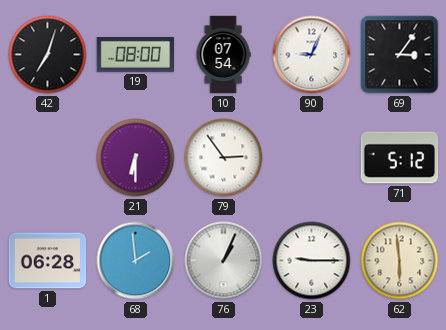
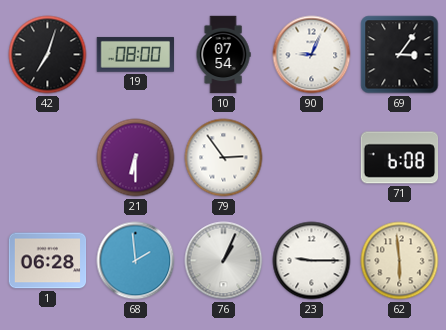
71: 5:12 -> 6:08
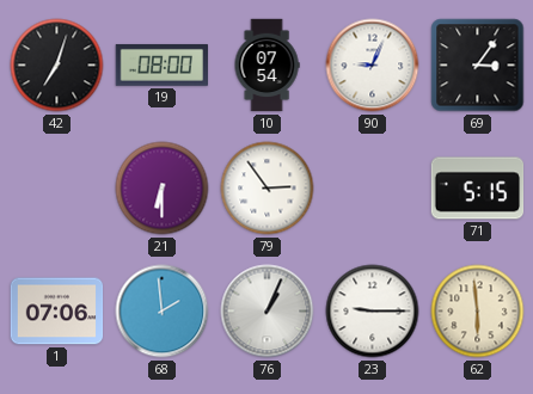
71: 6:08 -> 5:15
1: 06:28 -> 07:06
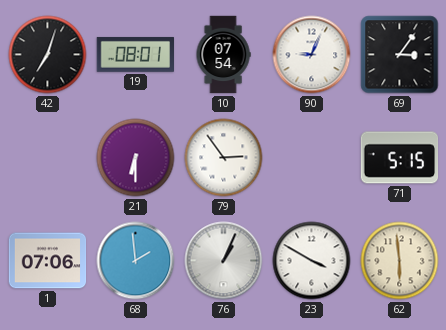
19: 08:00 -> 08:01
23: 9:15 -> 3:50
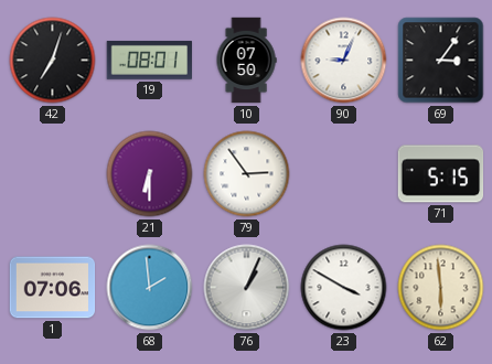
10: 07:54 -> 07:50
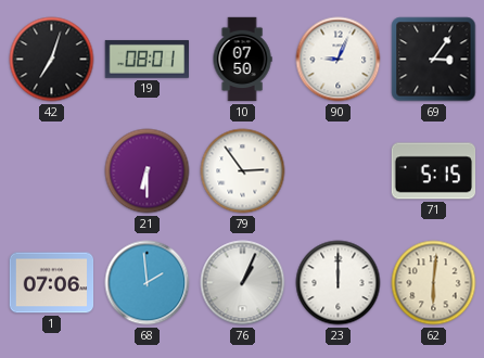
23: 3:50 -> 12:00
62: 5:59 -> 6:01
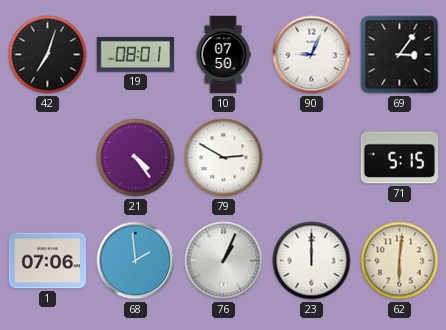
21: 6:30 -> 4:24
79: 2:54 -> 2:50
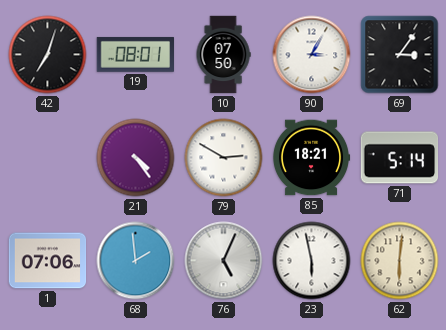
90: 9:04 -> 3:05
85: none -> 18:21
71: 5:15 -> 5:14
76: 1:04 -> 5:04
23: 12:00 -> 5:58
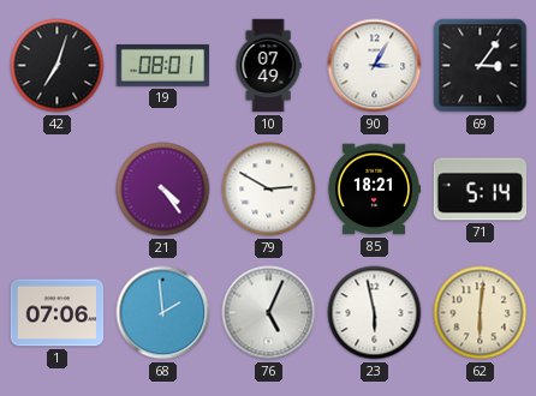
10: 07:50 -> 07:49
